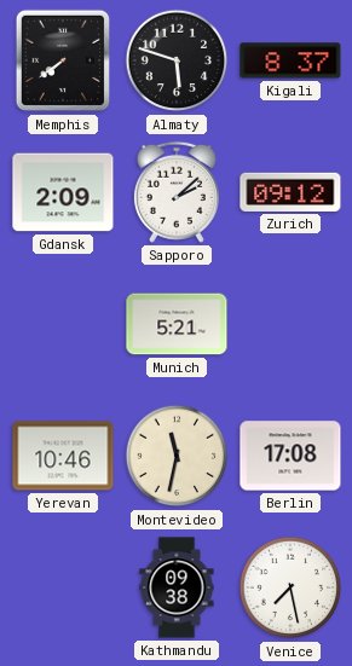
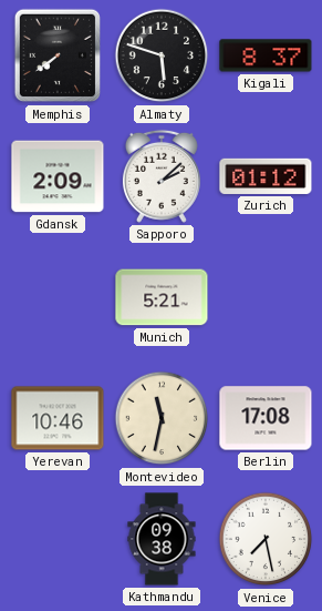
Zurich: 09:12 -> 01:12
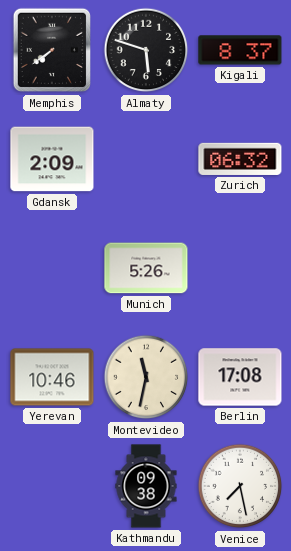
Sapporo: 2:08 -> none
Zurich: 01:12 -> 06:32
Munich: 5:21 -> 5:26
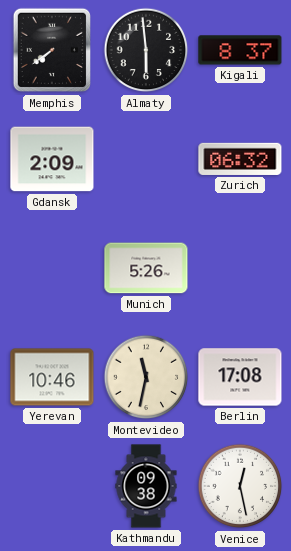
Almaty: 5:48 -> 5:59
Venice: 7:28 -> 12:28
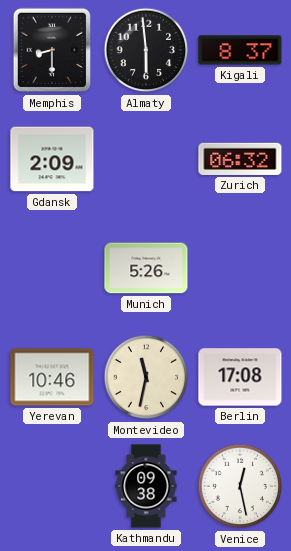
Memphis: 7:39 -> 8:30
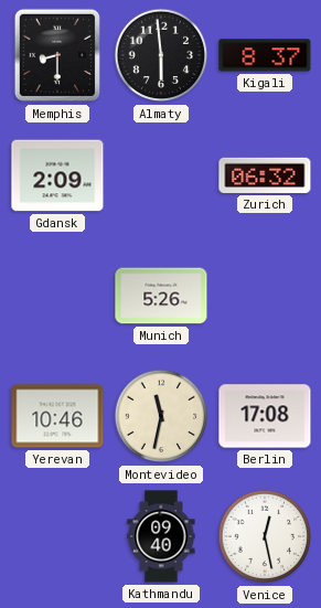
Kathmandu: 09:38 -> 09:40
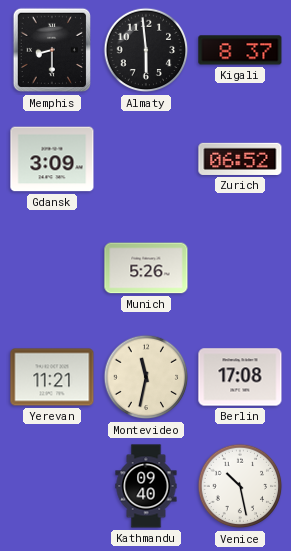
Gdansk: 2:09 -> 3:09
Zurich: 06:32 -> 06:52
Yerevan: 10:46 -> 11:21
Venice: 12:28 -> 10:28
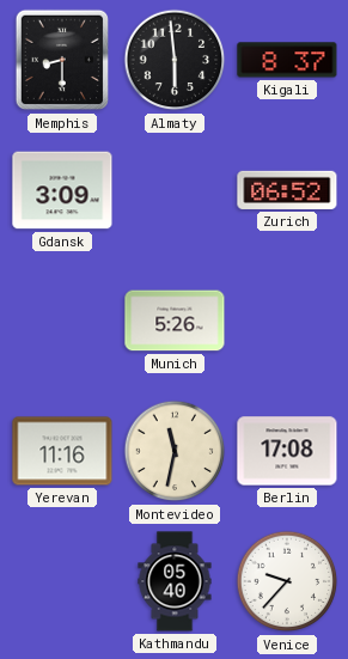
Yerevan: 11:21 -> 11:16
Kathmandu: 09:40 -> 05:40
Venice: 10:28 -> 9:37
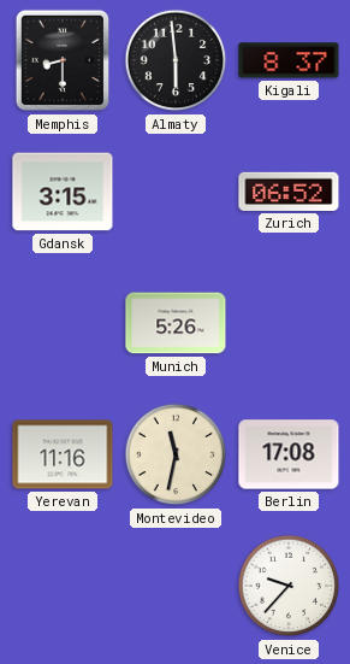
Gdansk: 3:09 -> 3:15
Kathmandu: 05:40 -> none
